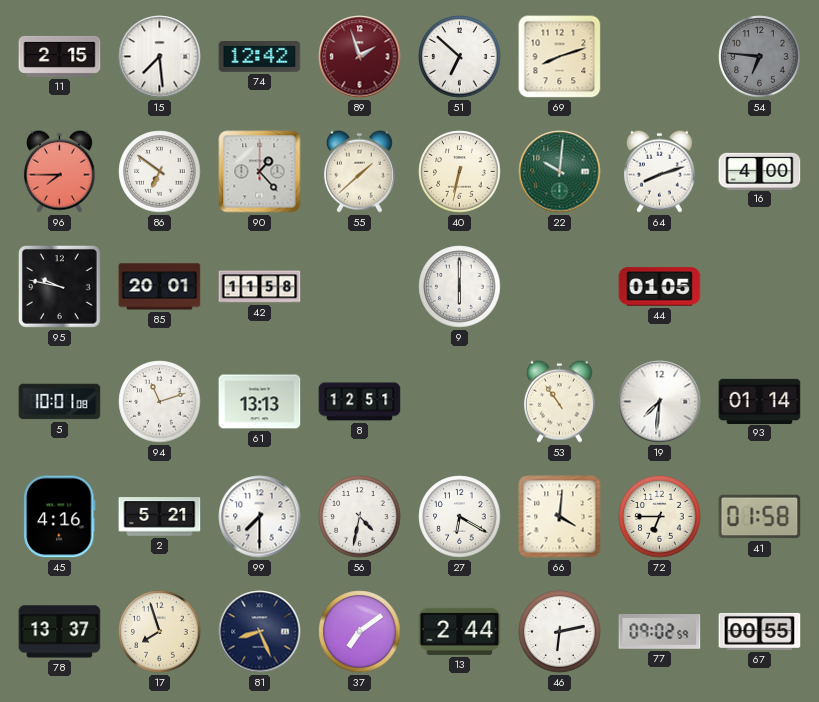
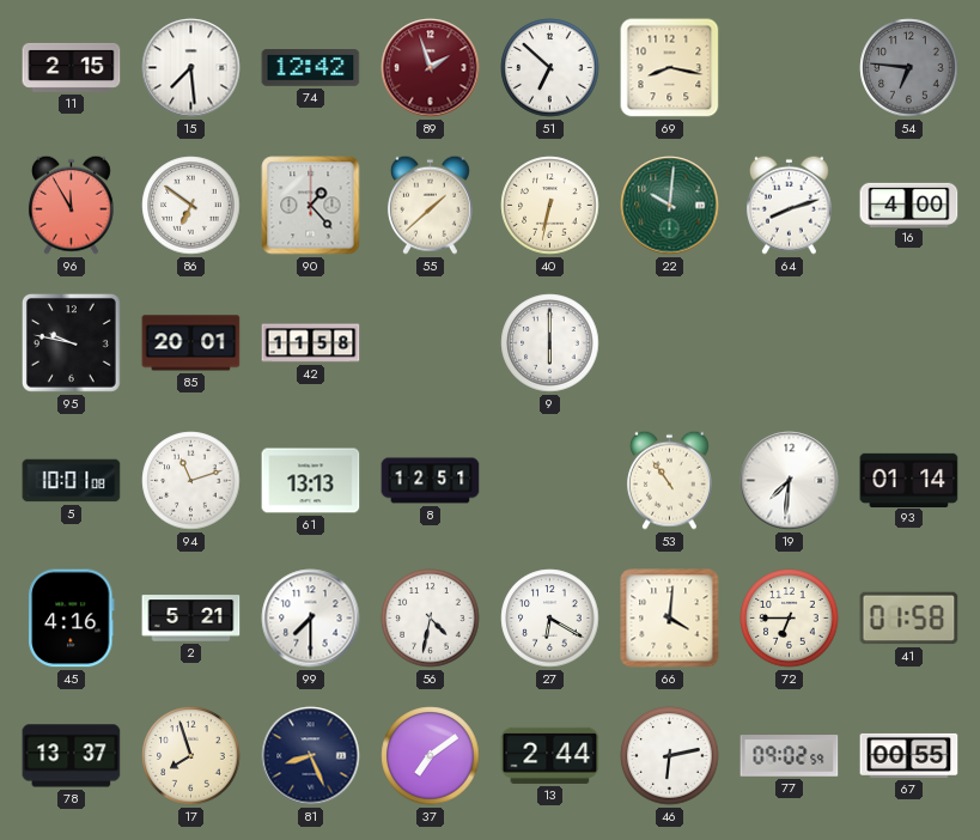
69: 8:12 -> 8:17
96: 7:45 -> 11:55
44: 01:05 -> none
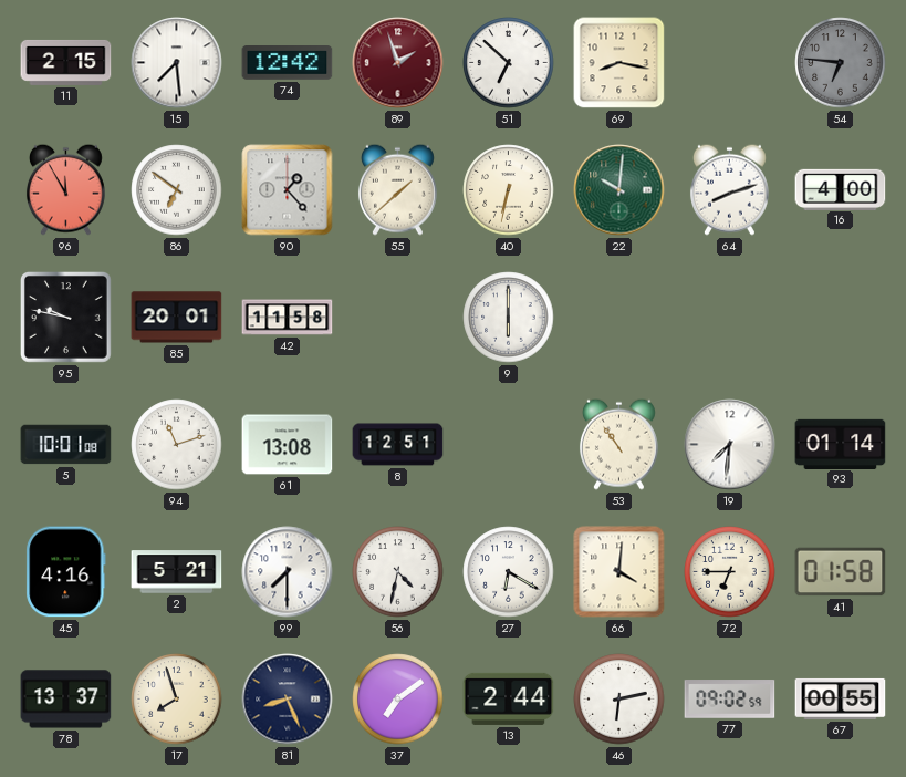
61: 13:13 -> 13:08
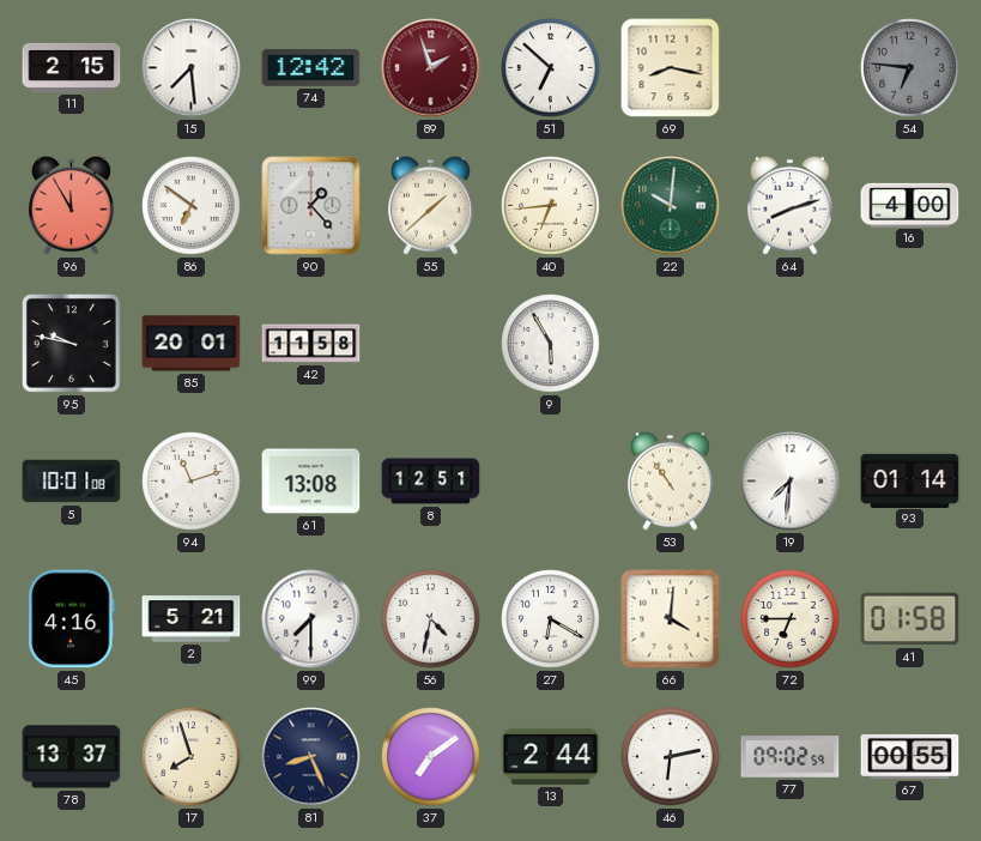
40: 6:32 -> 6:44
9: 6:00 -> 5:55
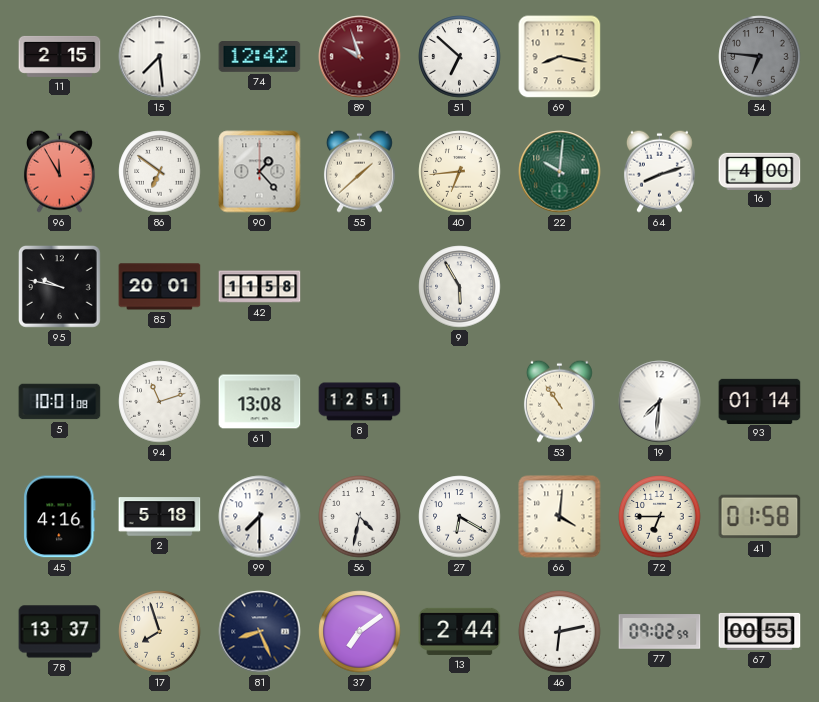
89: 1:57 -> 9:57
2: 5:21 -> 5:18
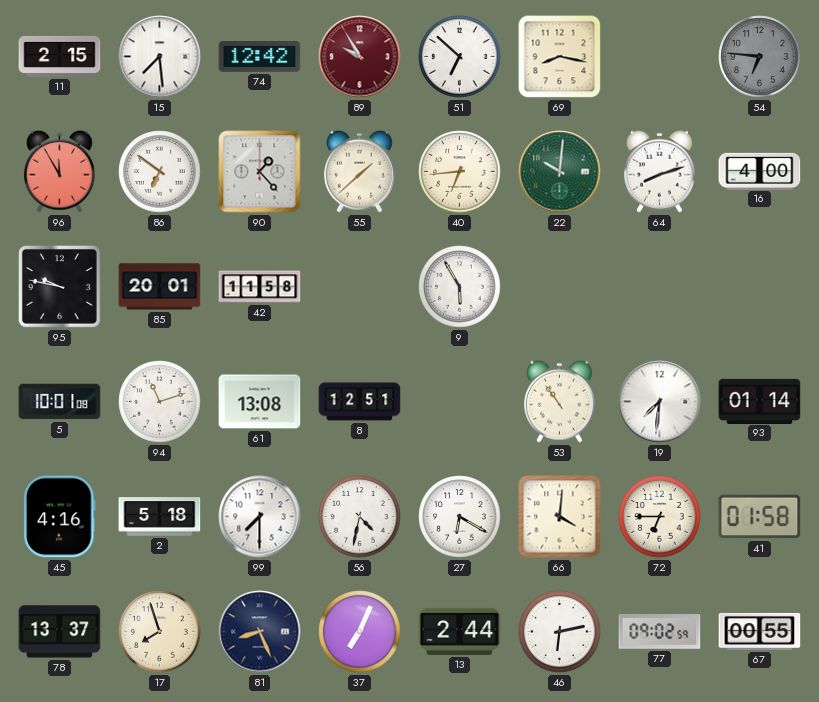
89: 9:57 -> 9:55
37: 7:09 -> 7:04
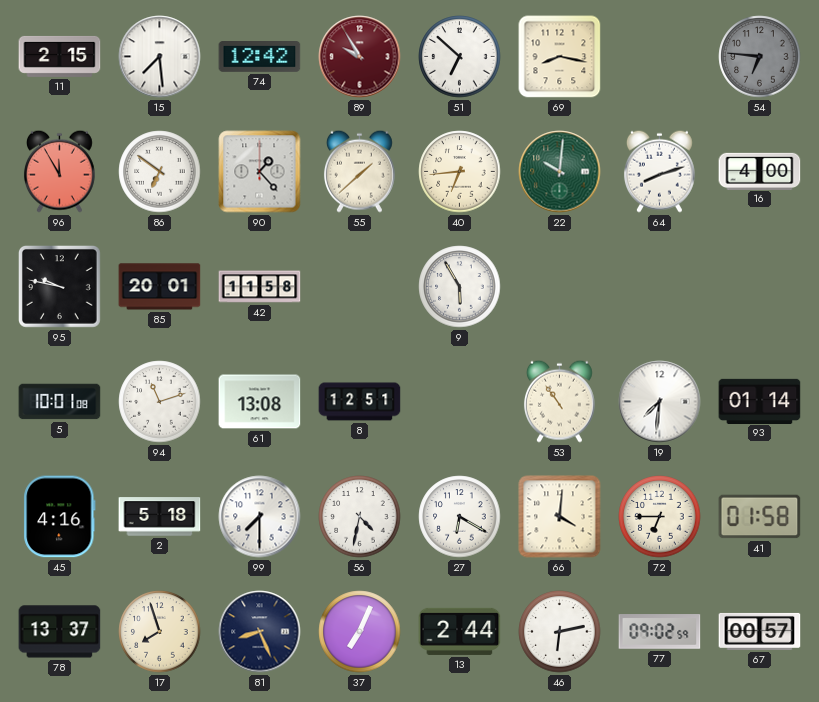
67: 00:55 -> 00:57
